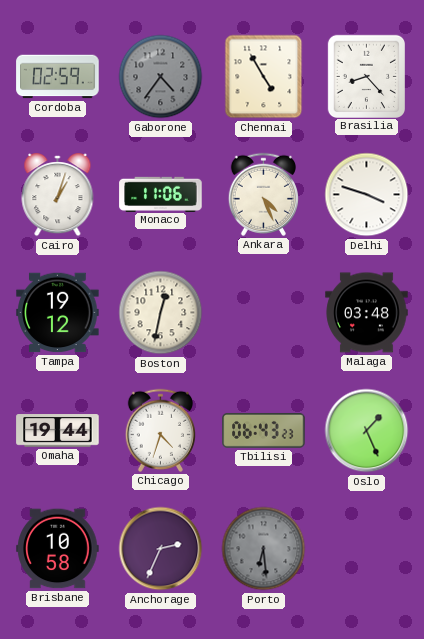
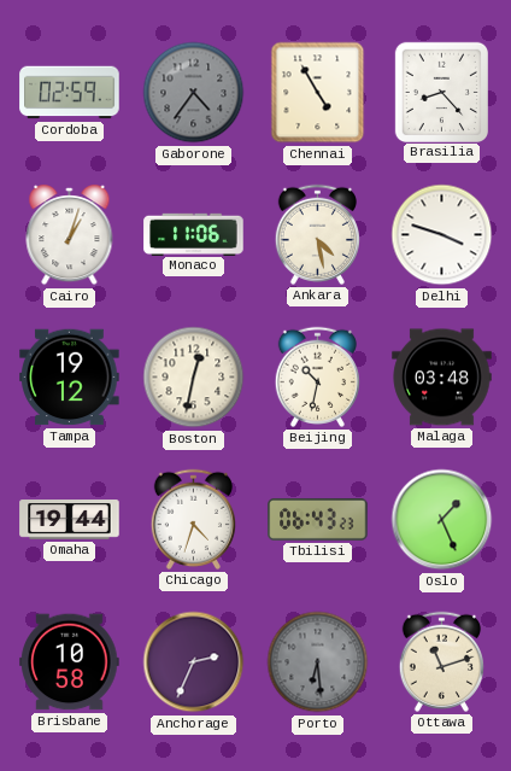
Ankara: 4:26 -> 4:28
Beijing: none -> 10:32
Ottawa: none -> 11:12
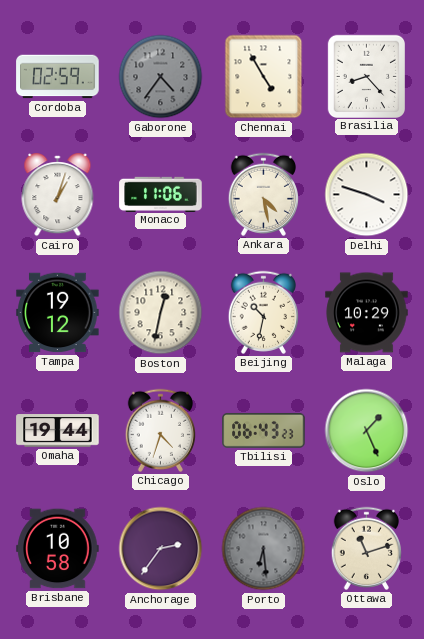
Malaga: 03:48 -> 10:29
Anchorage: 2:34 -> 2:36
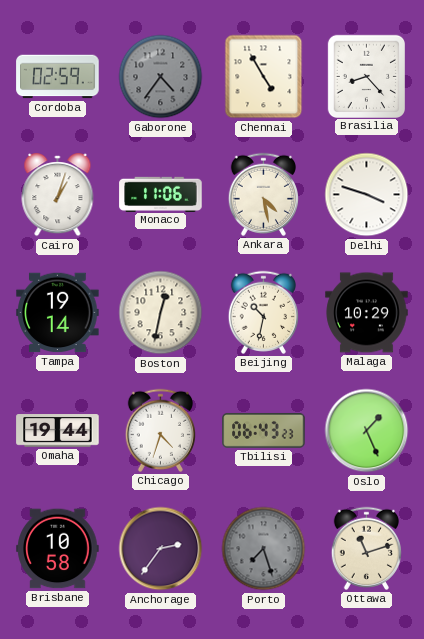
Tampa: 19:12 -> 19:14
Porto: 6:29 -> 7:27
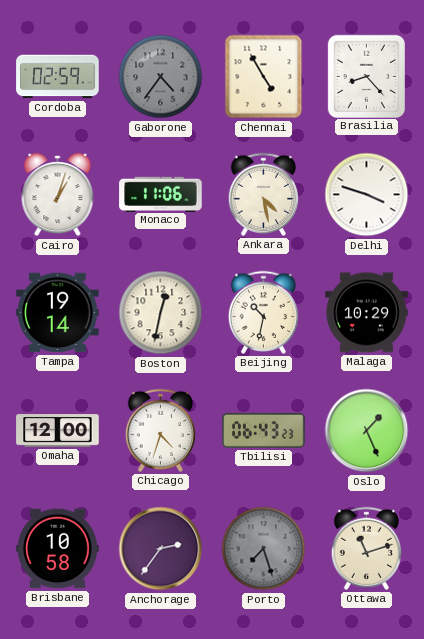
Omaha: 19:44 -> 12:00
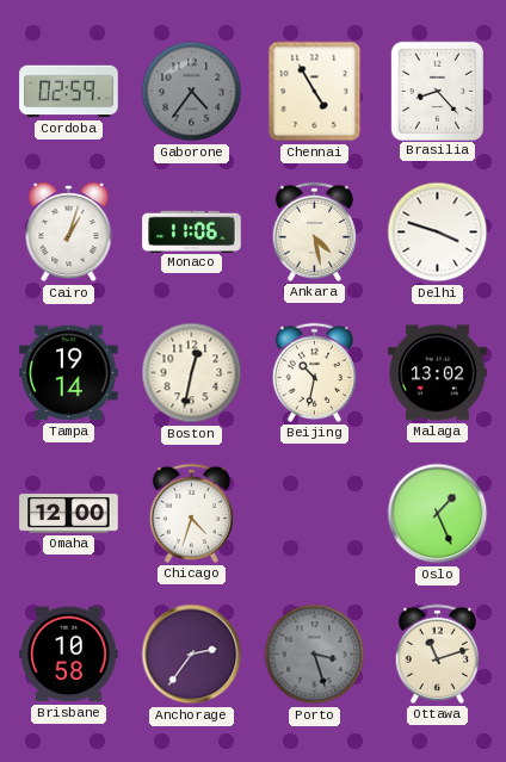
Malaga: 10:29 -> 13:02
Tbilisi: 06:43 -> none
Porto: 7:27 -> 3:27
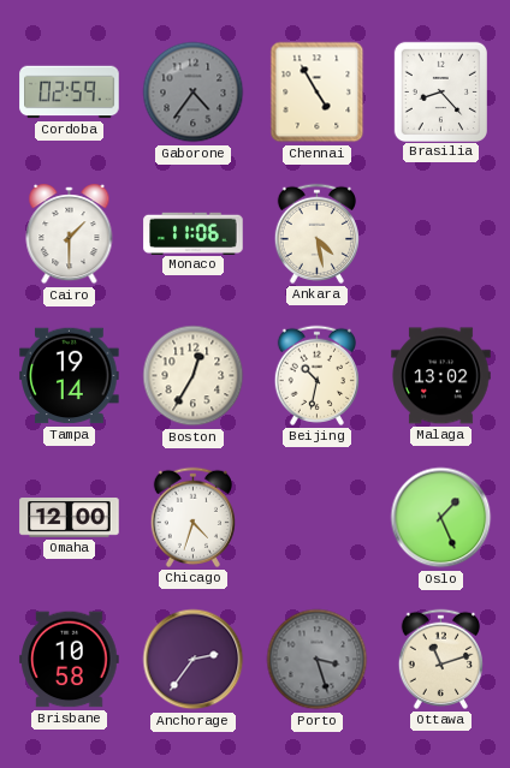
Cairo: 1:03 -> 1:30
Delhi: 3:48 -> none
Boston: 12:32 -> 12:35
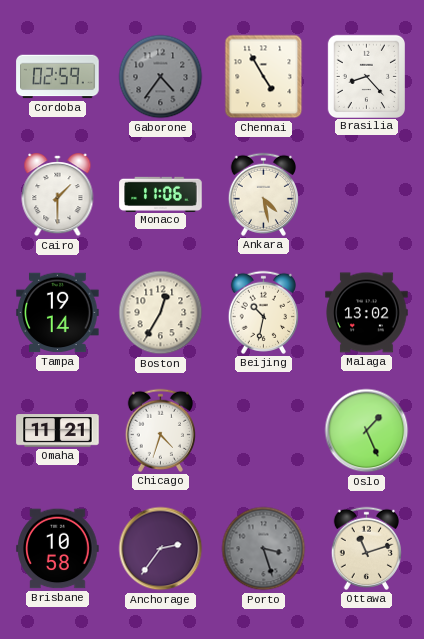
Omaha: 12:00 -> 11:21
